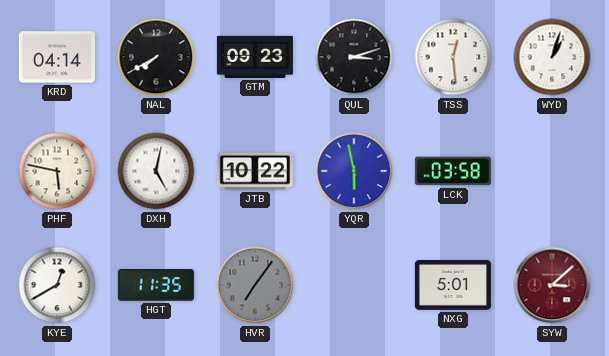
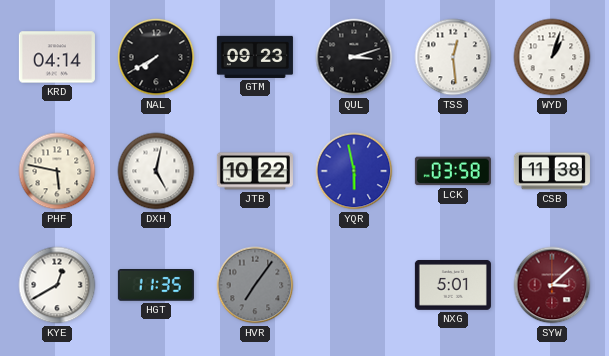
CSB: none -> 11:38
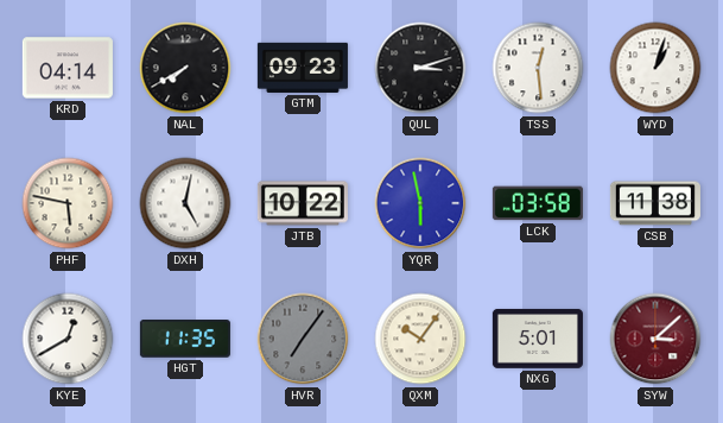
QXM: none -> 10:06
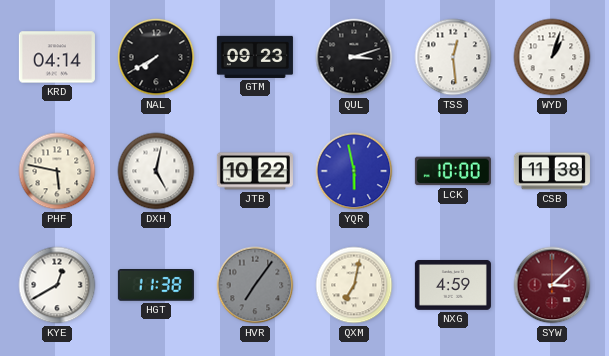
LCK: 03:58 -> 10:00
HGT: 11:35 -> 11:38
QXM: 10:06 -> 7:02
NXG: 5:01 -> 4:59
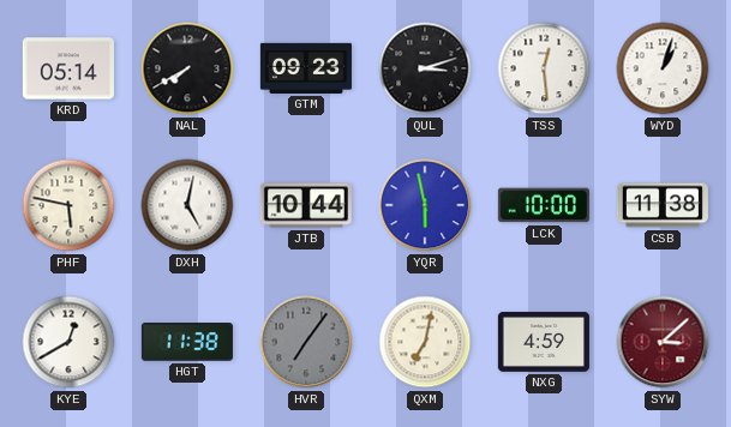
KRD: 04:14 -> 05:14
JTB: 10:22 -> 10:44
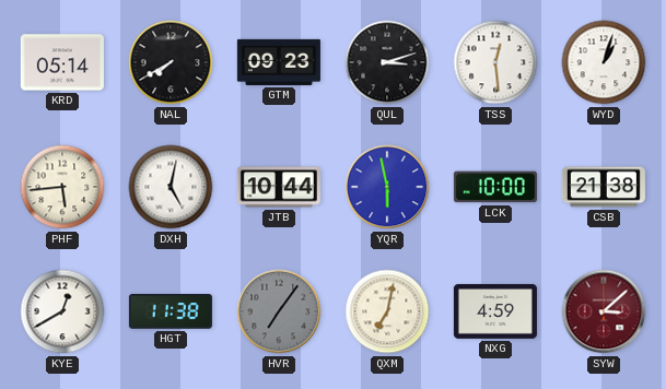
PHF: 5:47 -> 5:44
CSB: 11:38 -> 21:38
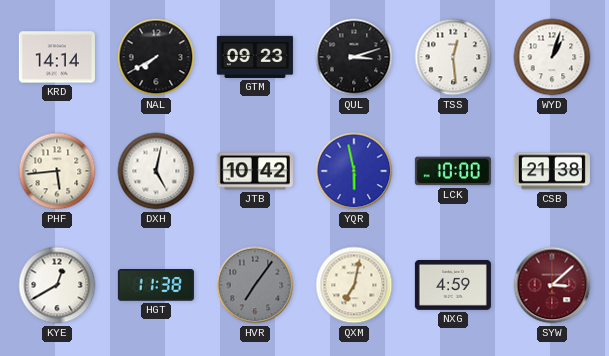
KRD: 05:14 -> 14:14
JTB: 10:44 -> 10:42
